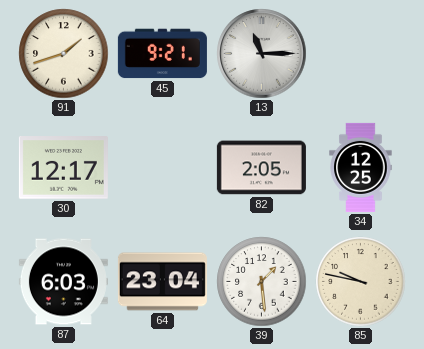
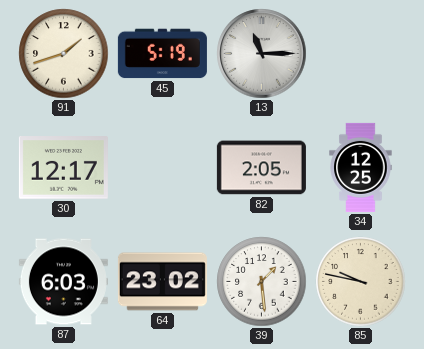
45: 9:21 -> 5:19
64: 23:04 -> 23:02
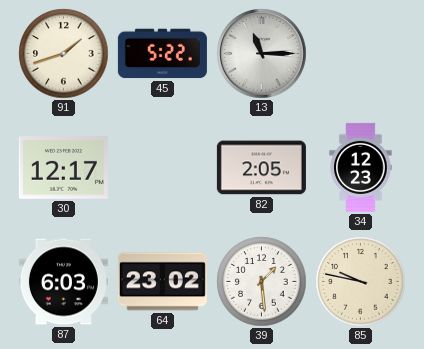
45: 5:19 -> 5:22
34: 12:25 -> 12:23
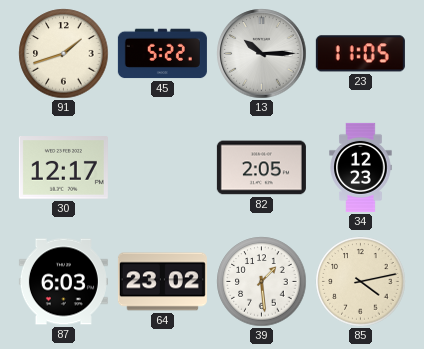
13: 11:15 -> 10:15
23: none -> 11:05
85: 9:47 -> 4:13
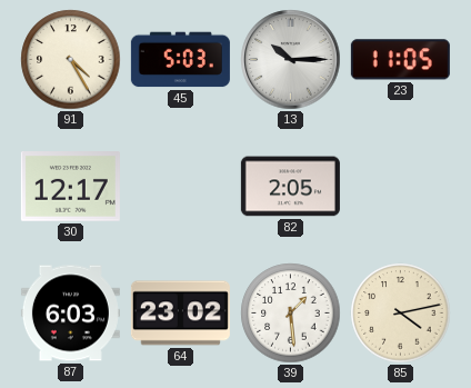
91: 1:42 -> 4:25
45: 5:22 -> 5:03
34: 12:23 -> none
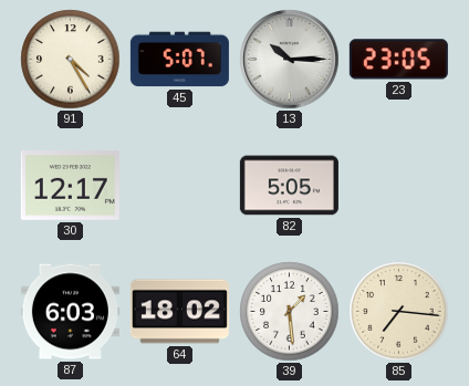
45: 5:03 -> 5:07
23: 11:05 -> 23:05
82: 2:05 -> 5:05
64: 23:02 -> 18:02
85: 4:13 -> 7:16
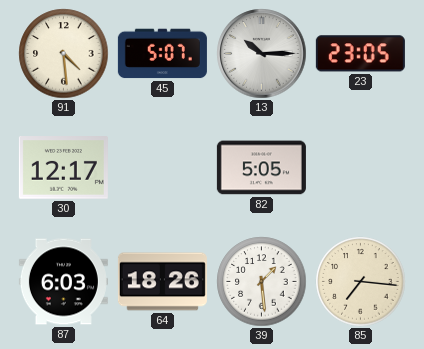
91: 4:25 -> 4:29
64: 18:02 -> 18:26
